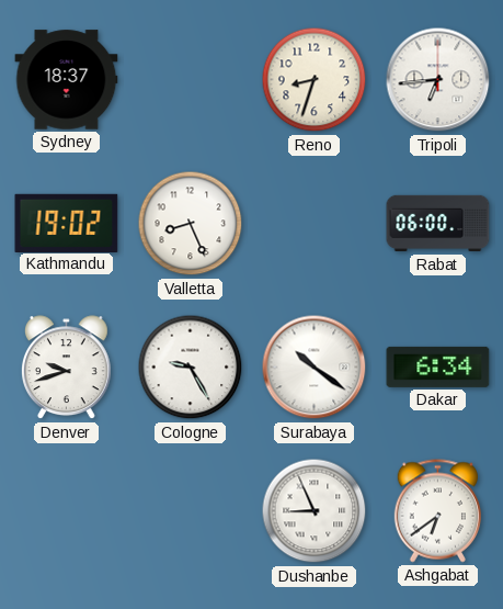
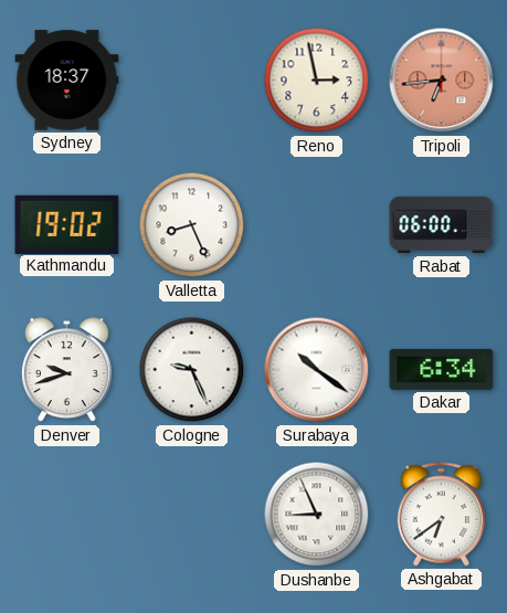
Reno: 8:33 -> 2:58
Tripoli dial: white -> salmon
Cologne: 9:25 -> 9:26
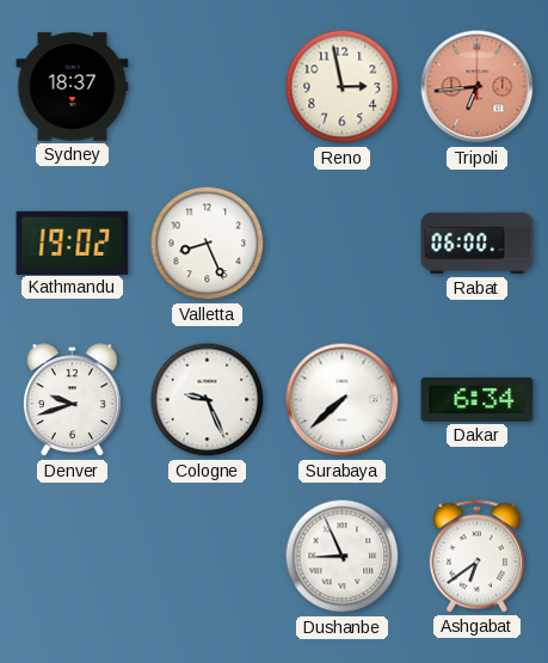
Surabaya: 10:21 -> 7:38
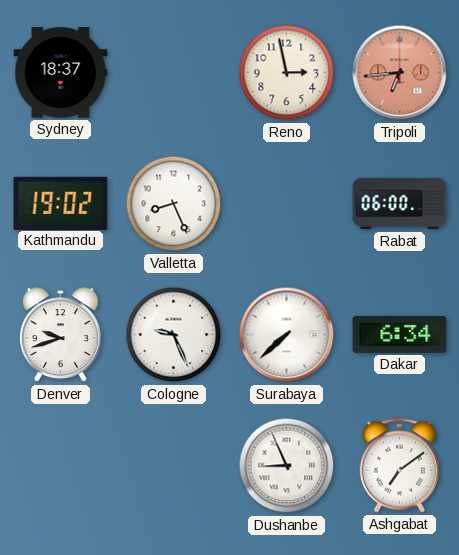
Ashgabat: 6:39 -> 7:09
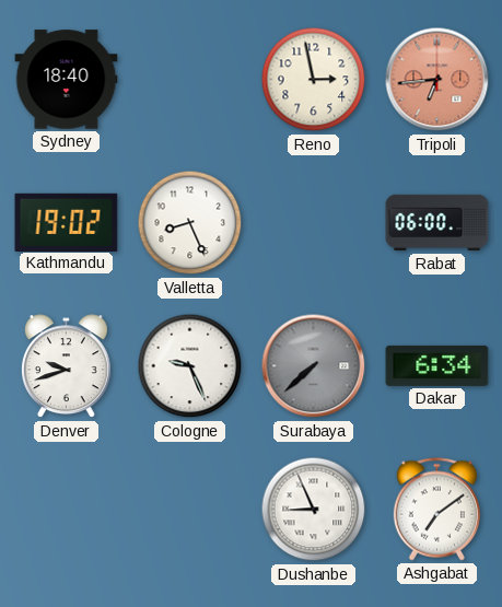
Sydney: 18:37 -> 18:40
Surabaya dial: white -> grey
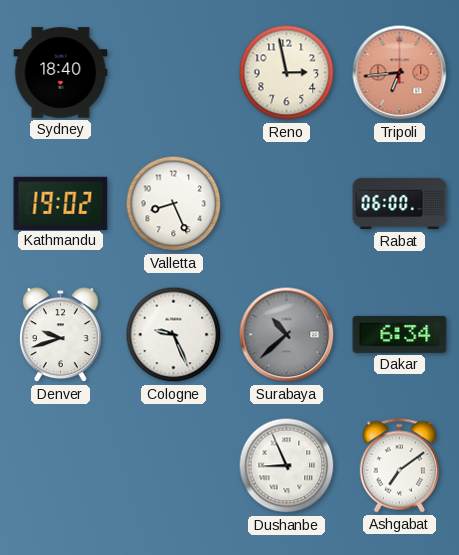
Surabaya: 7:38 -> 10:38
